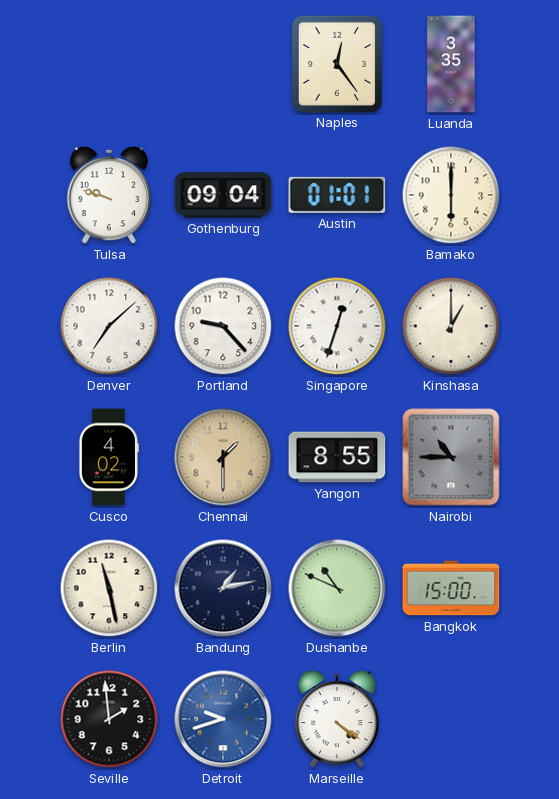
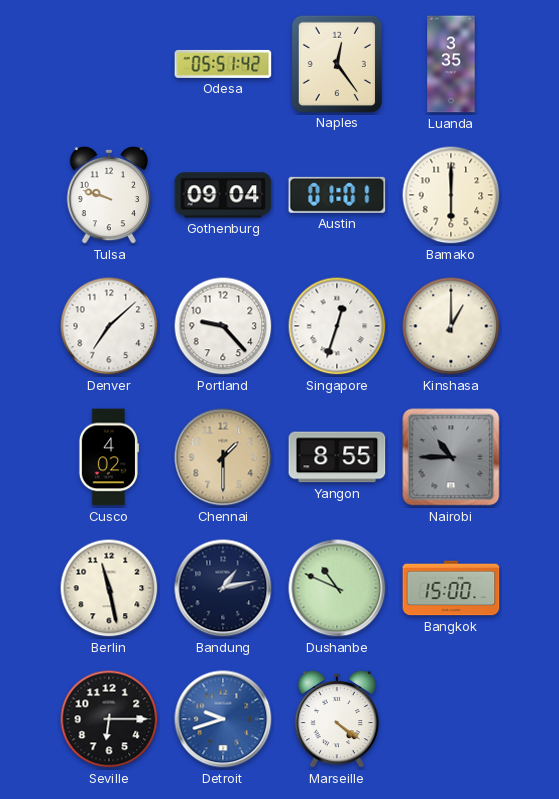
Odesa: none -> 05:51
Seville: 1:59 -> 6:15
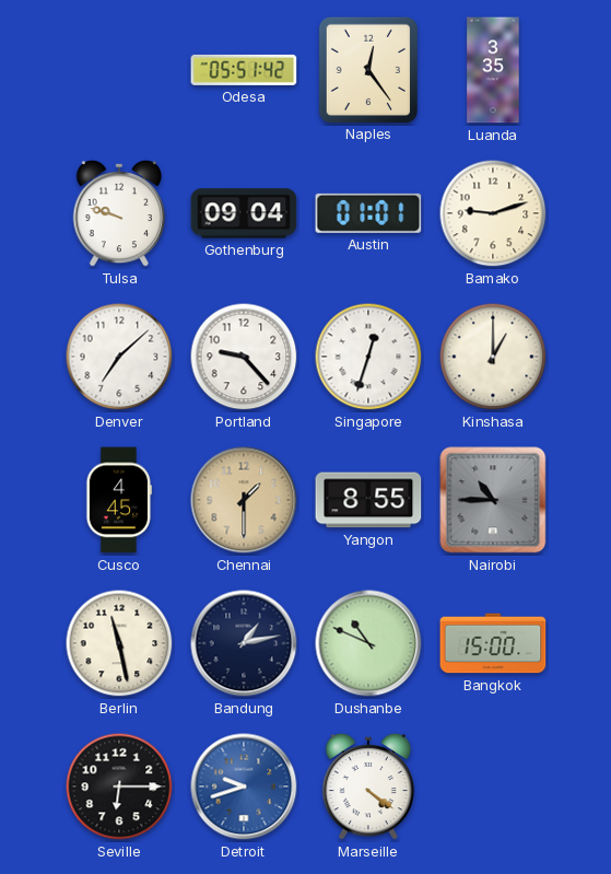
Bamako: 6:00 -> 9:12
Cusco: 4:02 -> 4:45
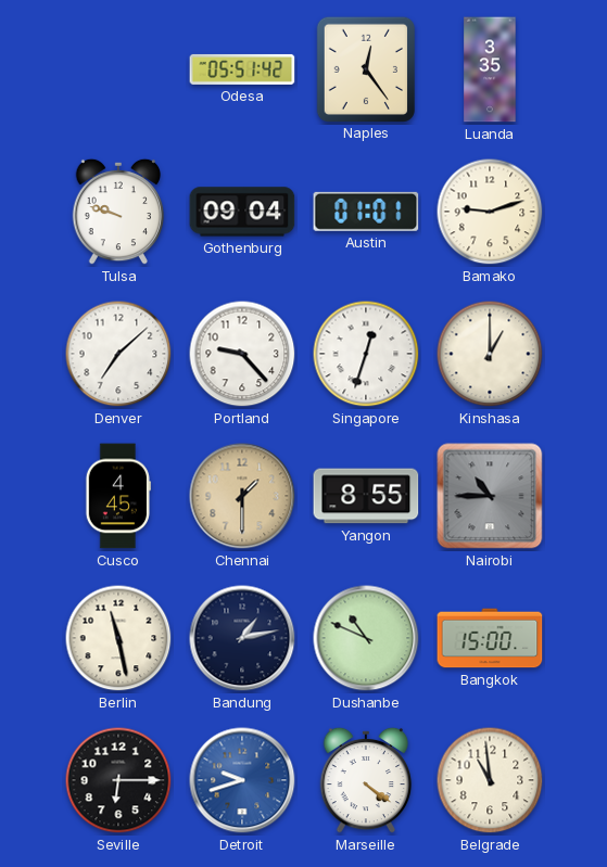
Belgrade: none -> 10:59
